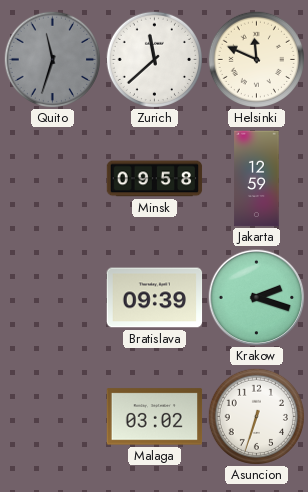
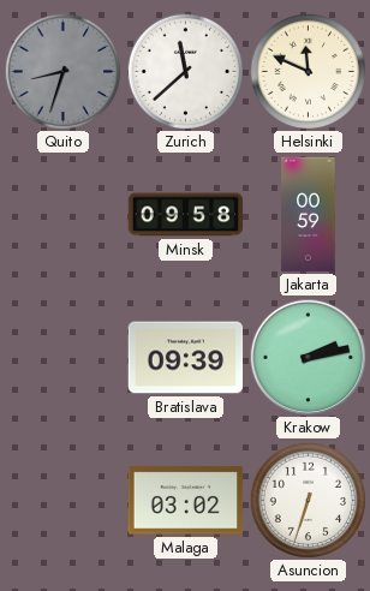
Quito: 11:33 -> 8:33
Jakarta: 12:59 -> 00:59
Krakow: 2:18 -> 2:13
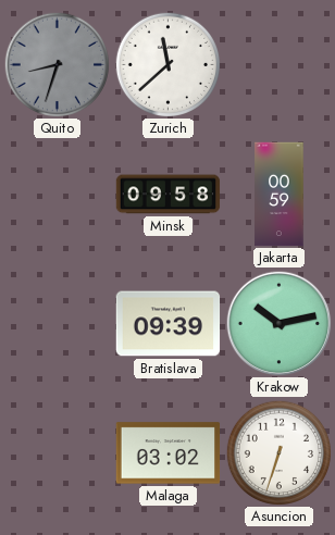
Helsinki: 11:49 -> none
Krakow: 2:13 -> 10:13
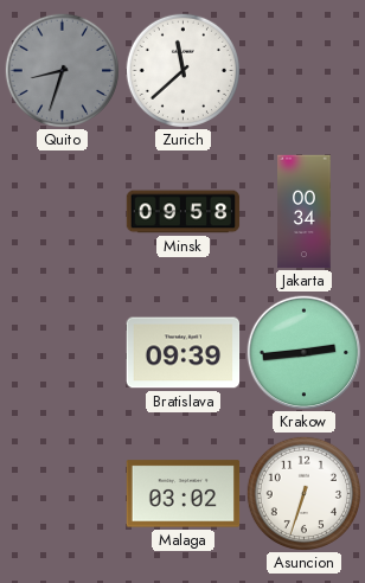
Jakarta: 00:59 -> 00:34
Krakow: 10:13 -> 2:44
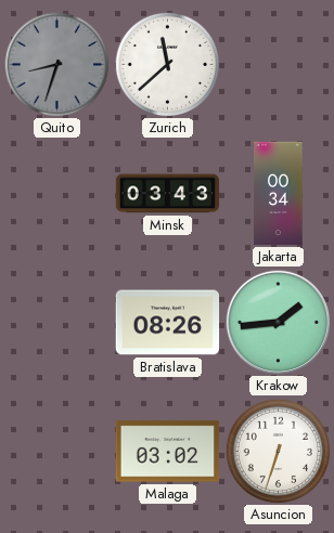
Minsk: 09:58 -> 03:43
Bratislava: 09:39 -> 08:26
Krakow: 2:44 -> 1:44
